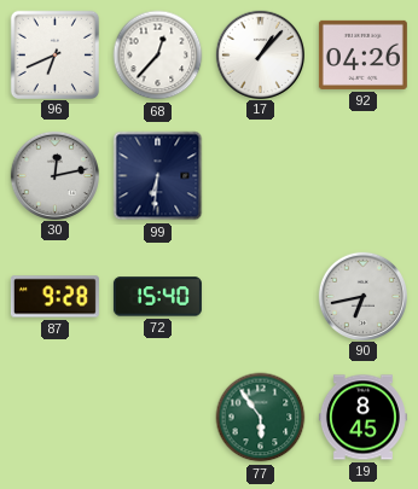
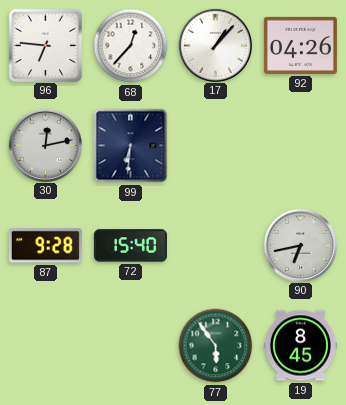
96: 6:41 -> 6:46
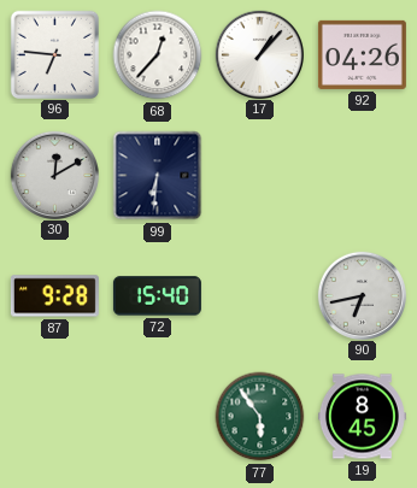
30: 12:13 -> 12:10
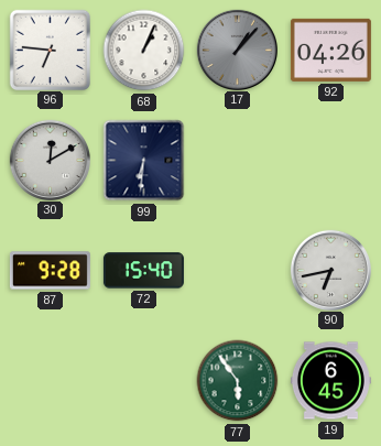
68: 12:37 -> 1:04
17 dial: white -> grey
19: 8:45 -> 6:45
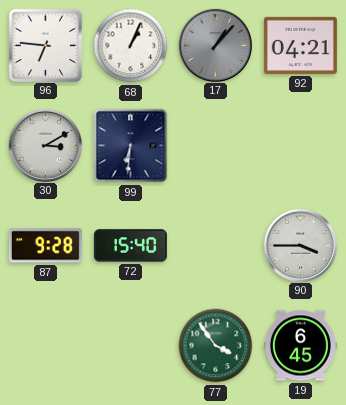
92: 04:26 -> 04:21
30: 12:10 -> 3:10
90: 6:43 -> 3:45
77: 5:54 -> 3:54
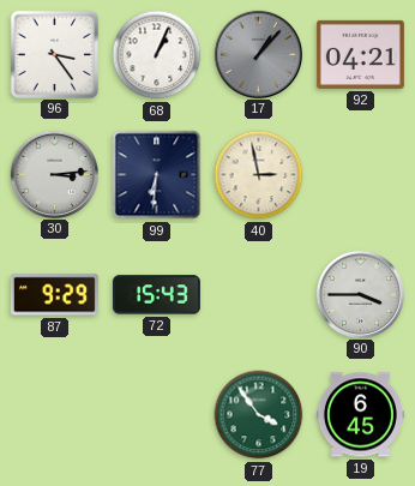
96: 6:46 -> 3:24
30: 3:10 -> 3:14
40: none -> 2:58
87: 9:28 -> 9:29
72: 15:40 -> 15:43
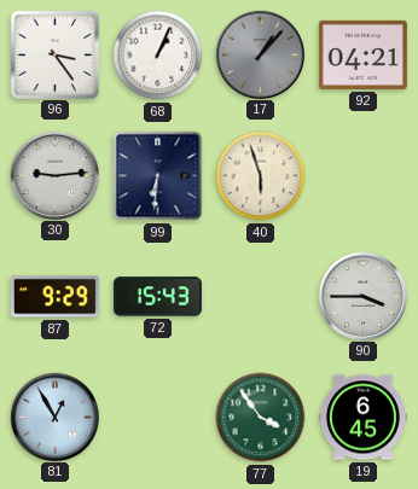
30: 3:14 -> 9:14
40: 2:58 -> 5:57
81: none -> 12:55
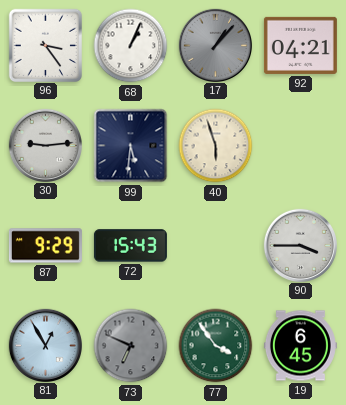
99: 6:31 -> 5:31
73: none -> 6:49
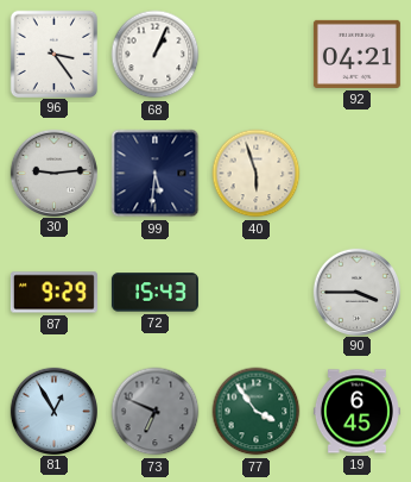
17: 1:07 -> none
